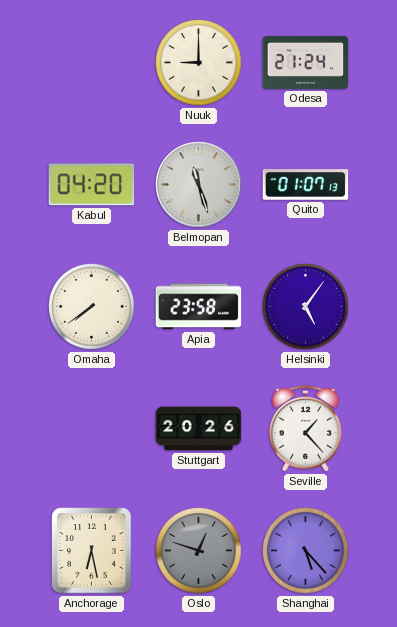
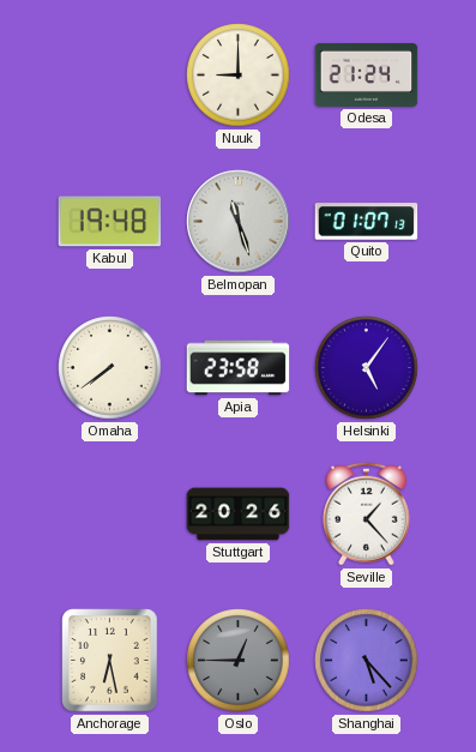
Kabul: 04:20 -> 19:48
Oslo: 12:48 -> 12:45
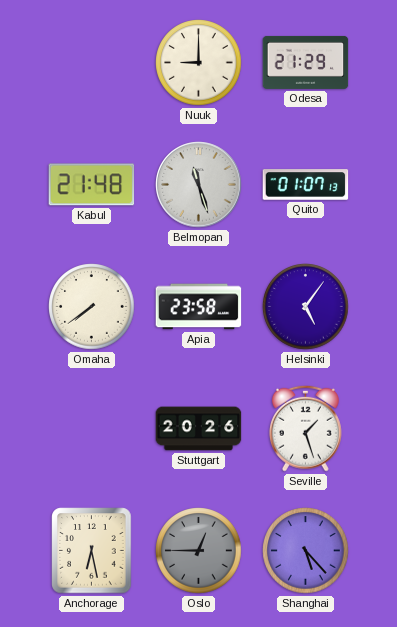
Odesa: 21:24 -> 21:29
Kabul: 19:48 -> 21:48
Seville: 1:23 -> 1:27
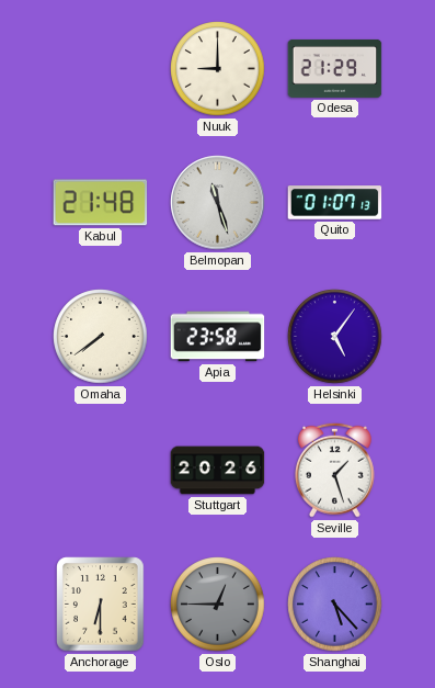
Anchorage: 6:28 -> 6:30
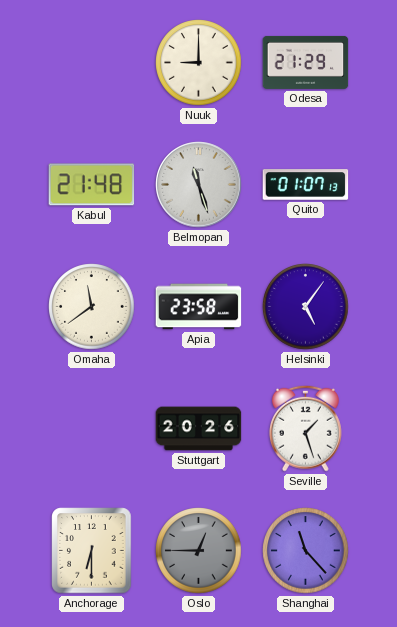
Omaha: 7:39 -> 11:39
Shanghai: 5:23 -> 11:23
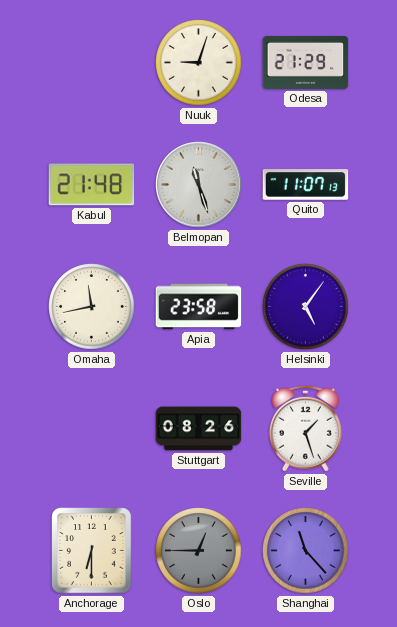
Nuuk: 9:00 -> 9:03
Quito: 01:07 -> 11:07
Omaha: 11:39 -> 11:43
Stuttgart: 20:26 -> 08:26
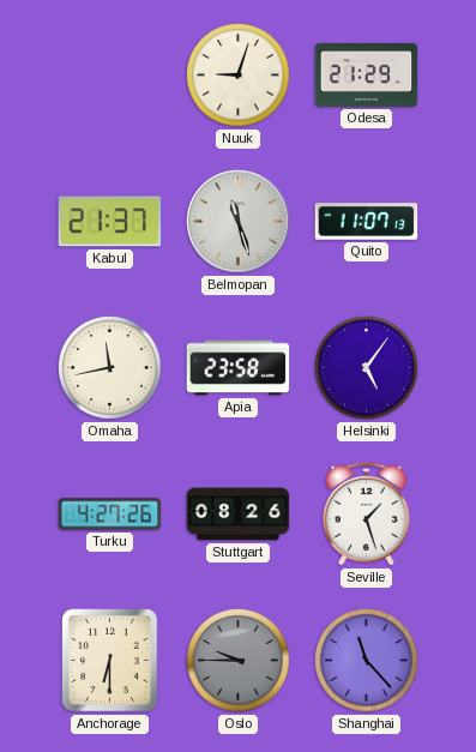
Kabul: 21:48 -> 21:37
Turku: none -> 4:27
Oslo: 12:45 -> 9:45
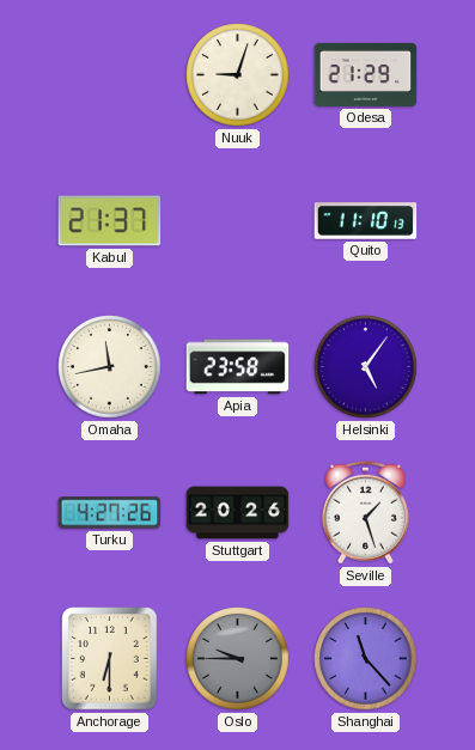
Belmopan: 11:27 -> none
Quito: 11:07 -> 11:10
Stuttgart: 08:26 -> 20:26
